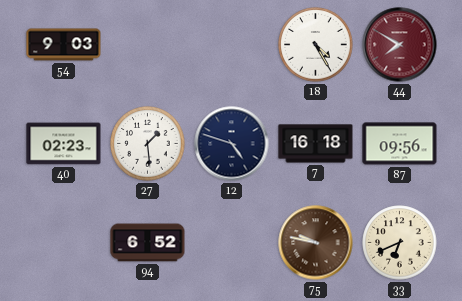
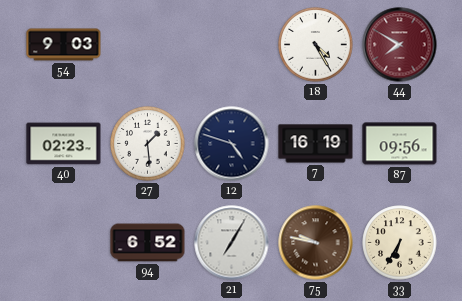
7: 16:18 -> 16:19
21: none -> 7:05
33: 6:41 -> 6:35
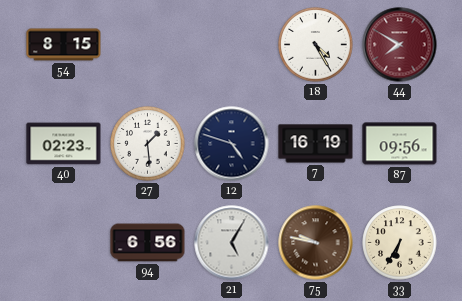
54: 9:03 -> 8:15
94: 6:52 -> 6:56
21: 7:05 -> 5:05
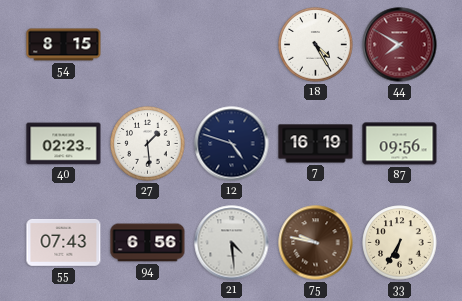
55: none -> 07:43
21: 5:05 -> 4:29
